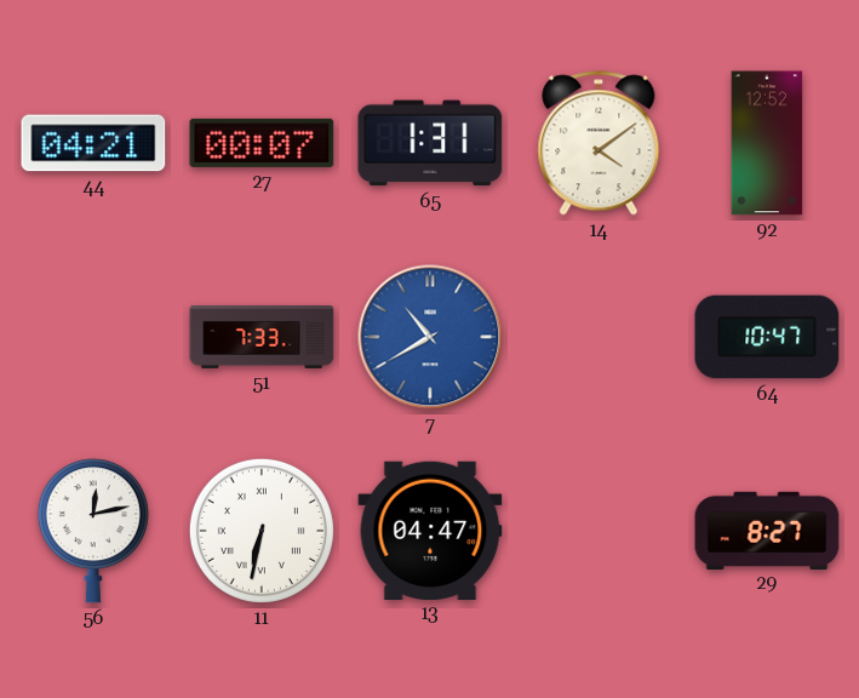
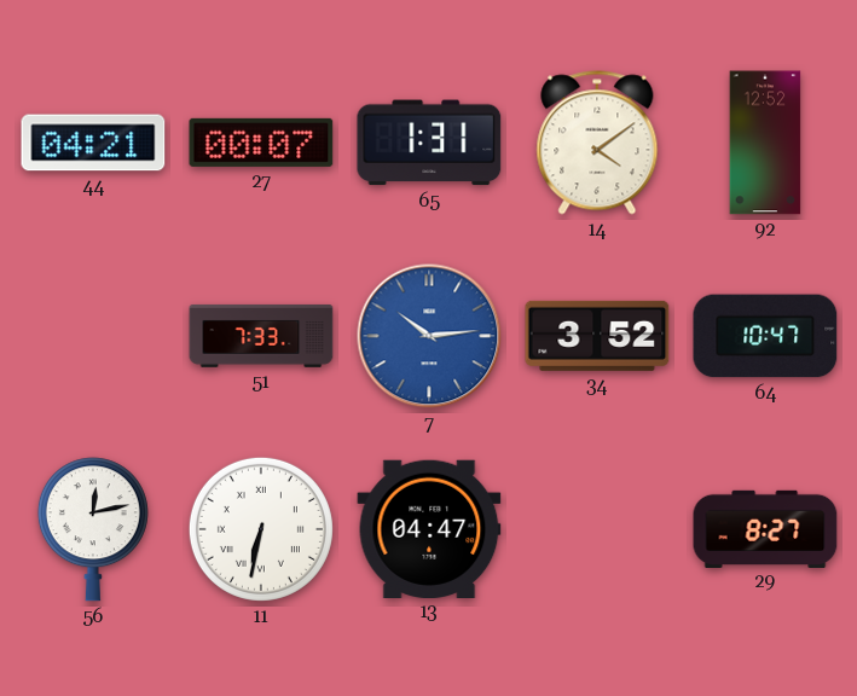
7: 10:40 -> 10:14
34: none -> 3:52
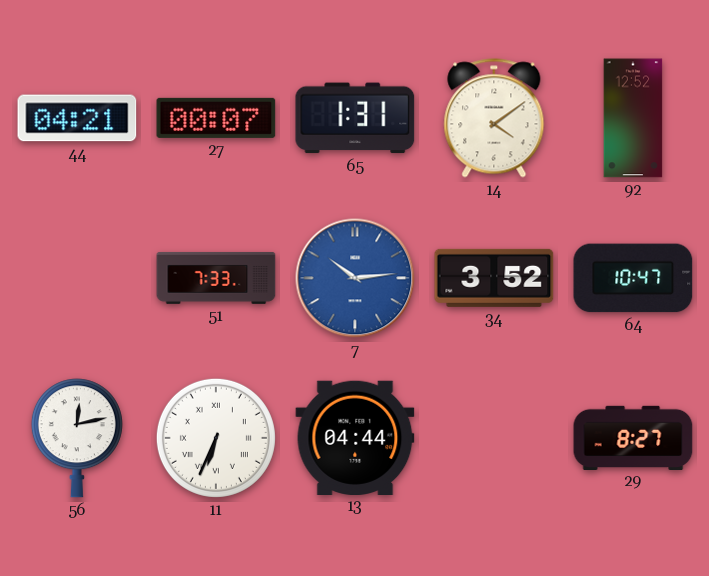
11: 6:32 -> 6:34
13: 04:47 -> 04:44
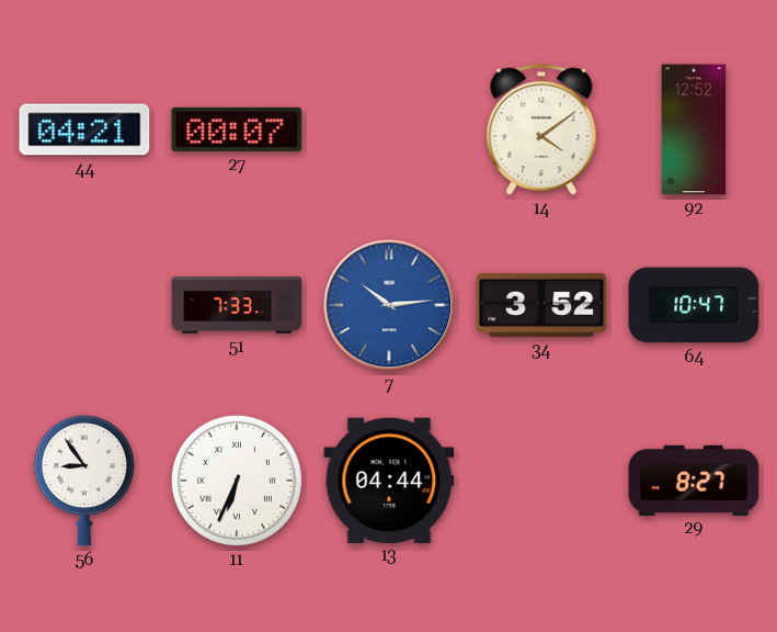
65: 1:31 -> none
56: 12:13 -> 8:54
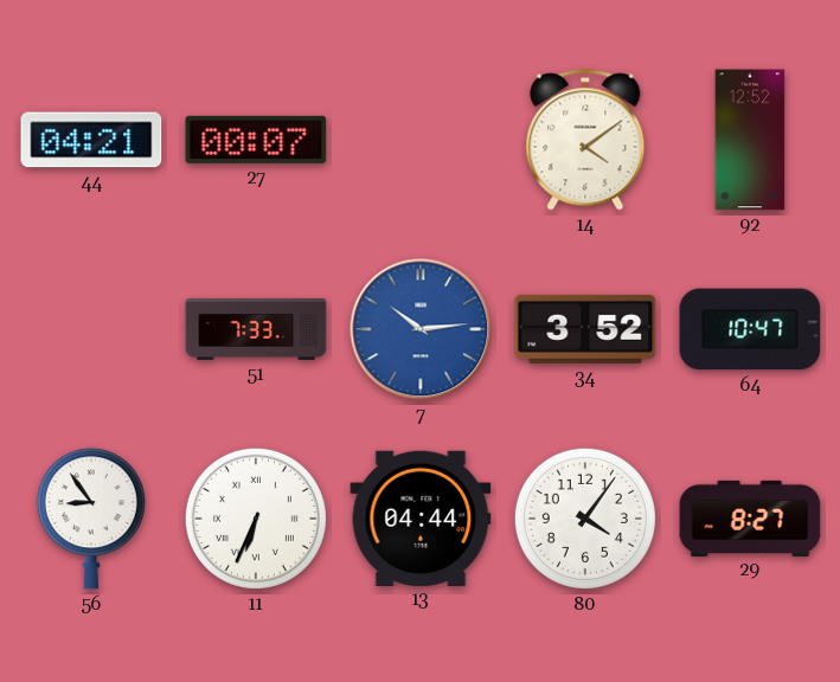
80: none -> 4:06
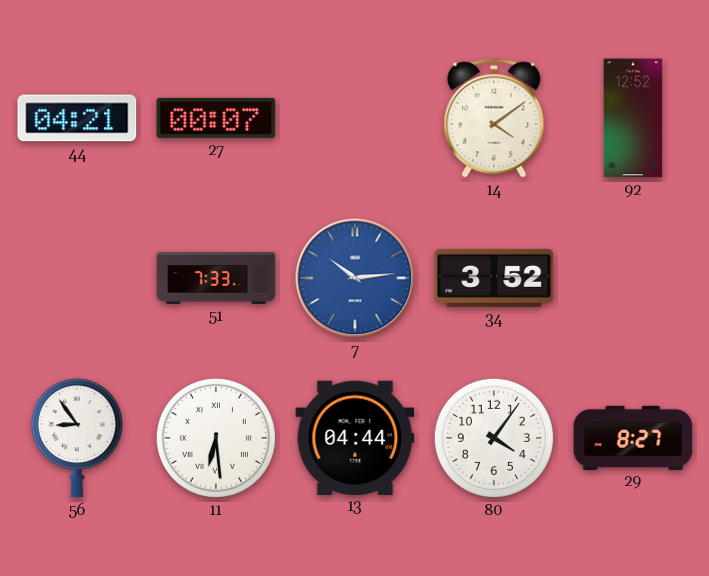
64: 10:47 -> none
11: 6:34 -> 6:29
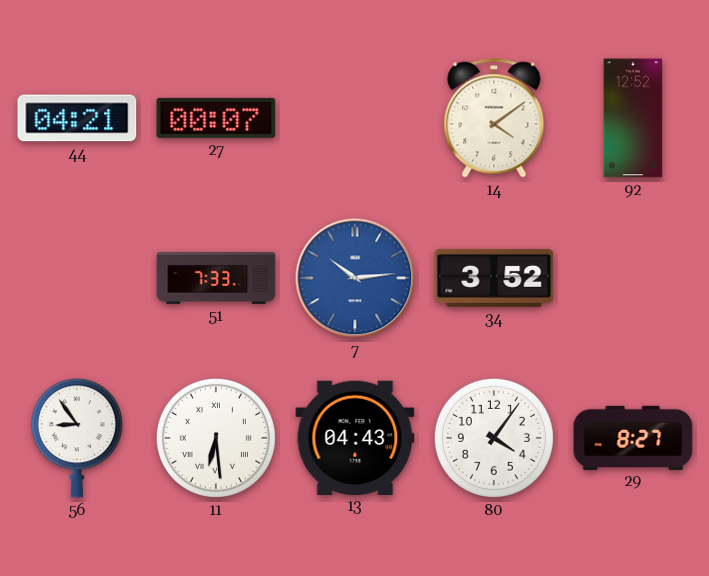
13: 04:44 -> 04:43
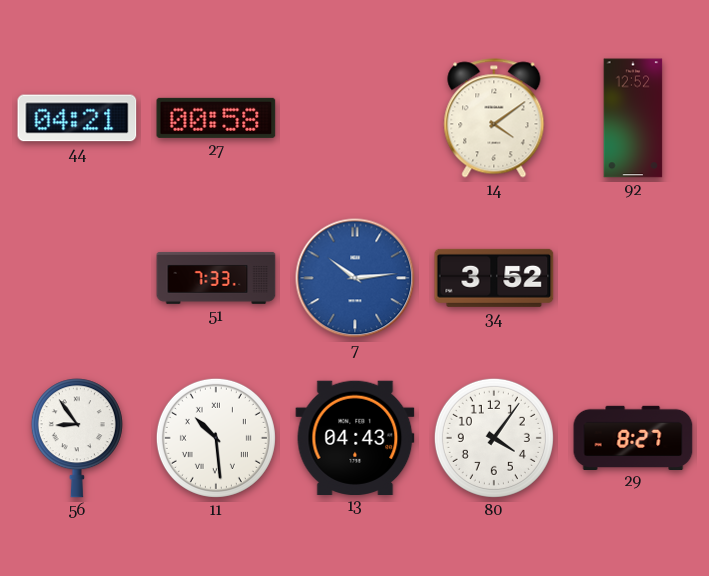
27: 00:07 -> 00:58
11: 6:29 -> 10:29
